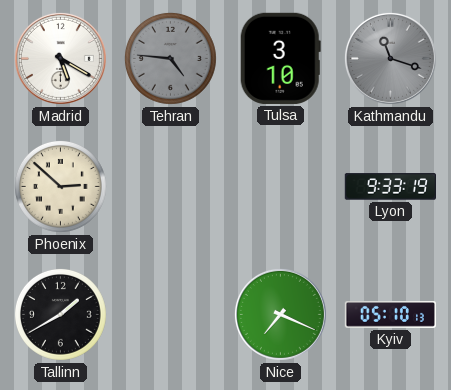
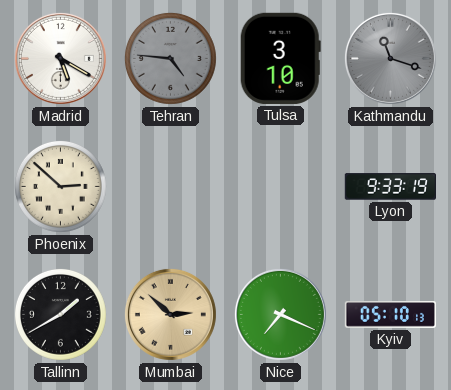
Mumbai: none -> 2:52
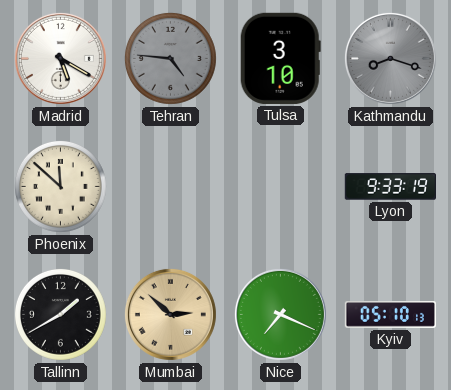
Kathmandu: 11:18 -> 8:18
Phoenix: 2:52 -> 11:52
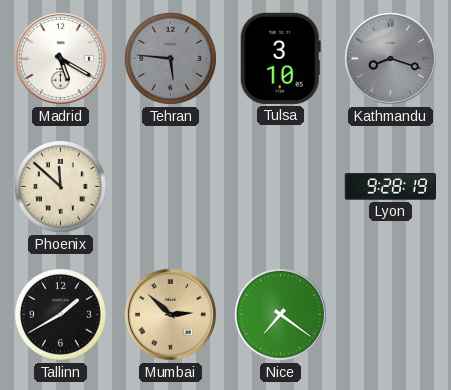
Tehran: 4:46 -> 5:46
Lyon: 9:33 -> 9:28
Nice: 7:19 -> 7:21
Kyiv: 05:10 -> none
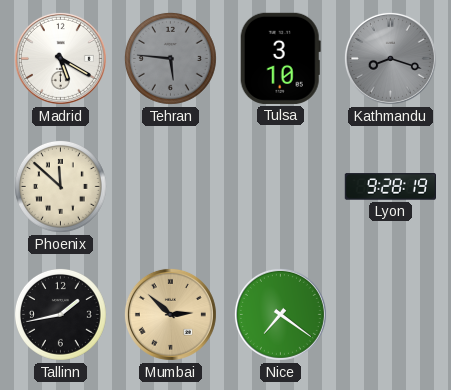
Tallinn: 1:40 -> 1:43
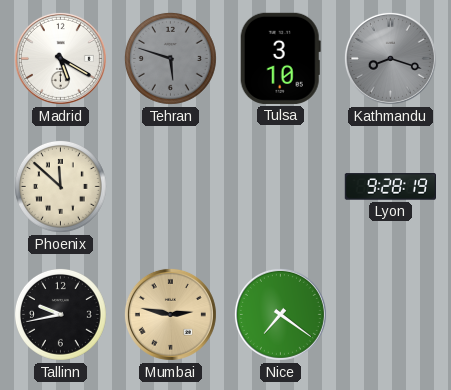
Tehran: 5:46 -> 5:48
Tallinn: 1:43 -> 9:43
Mumbai: 2:52 -> 2:47
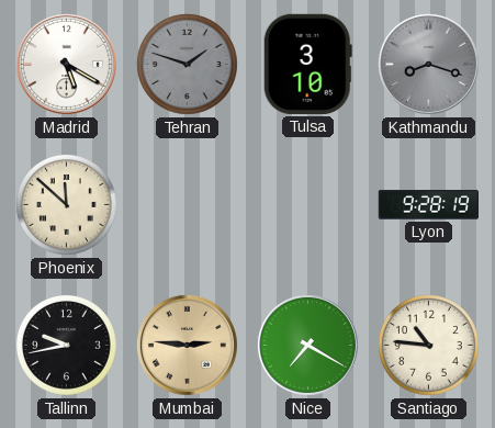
Tehran: 5:48 -> 1:48
Mumbai: 2:47 -> 2:46
Nice: 7:21 -> 7:20
Santiago: none -> 10:46
